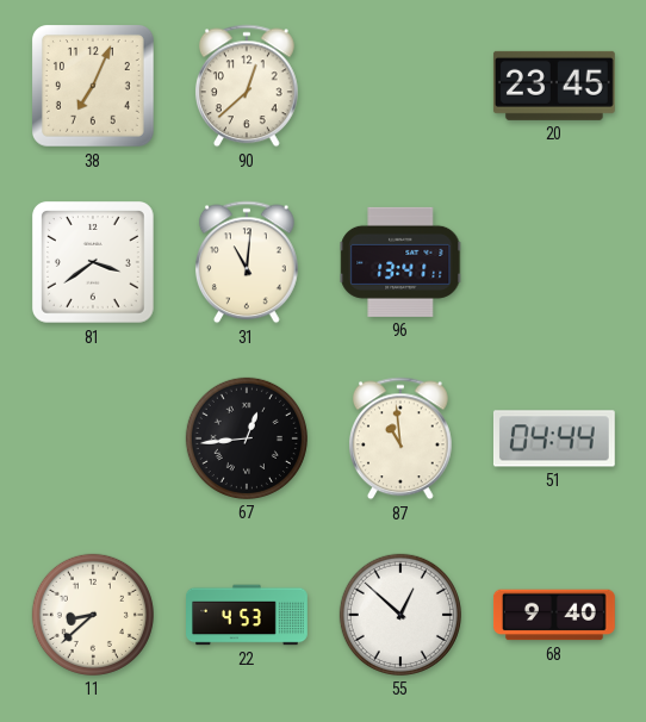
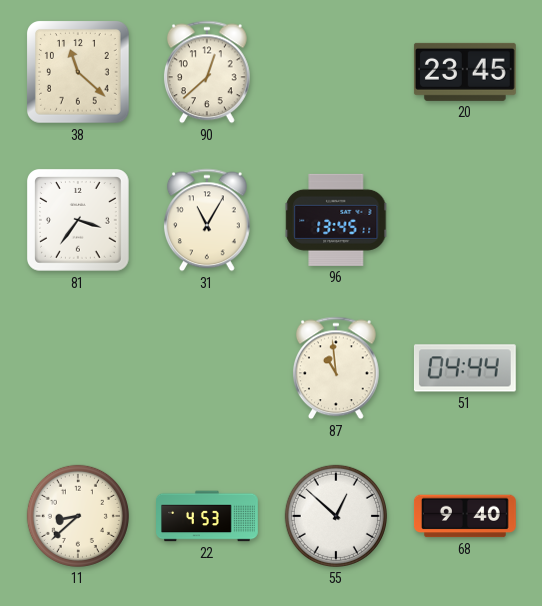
38: 7:04 -> 11:22
81: 3:39 -> 3:36
31: 11:01 -> 11:05
96: 13:41 -> 13:45
67: 12:44 -> none
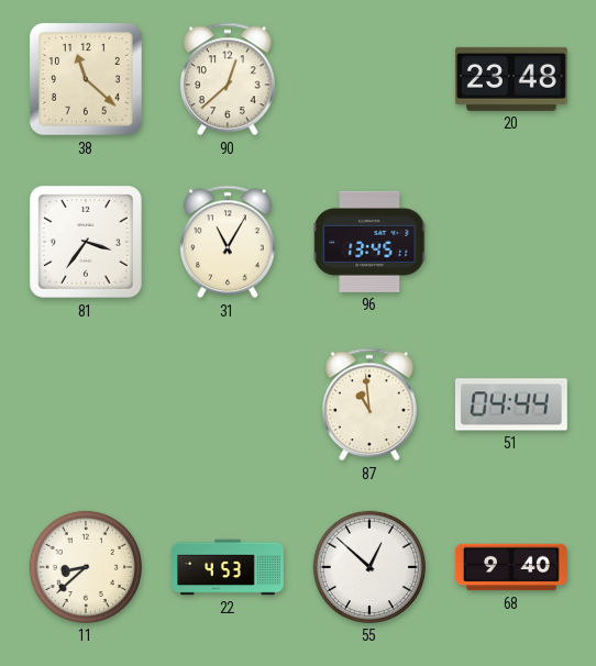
20: 23:45 -> 23:48
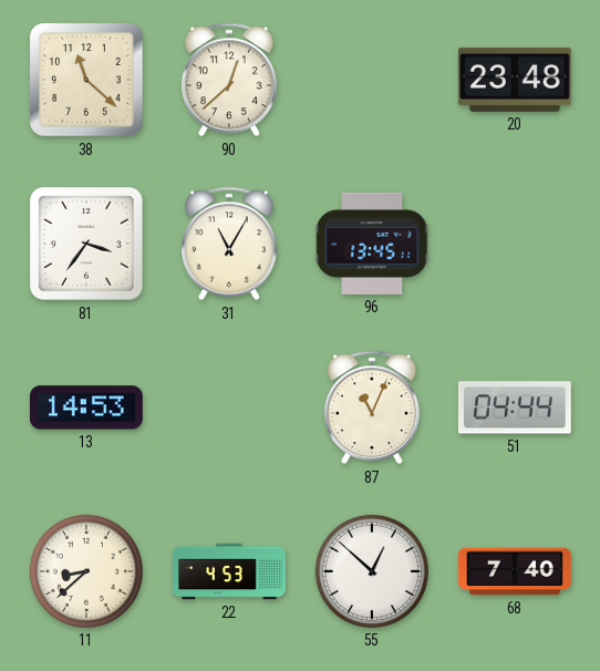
13: none -> 14:53
87: 10:59 -> 11:04
68: 9:40 -> 7:40
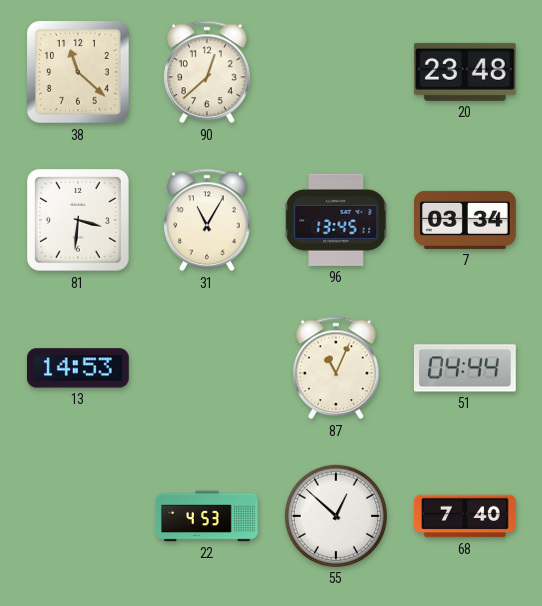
81: 3:36 -> 3:31
7: none -> 03:34
11: 8:38 -> none
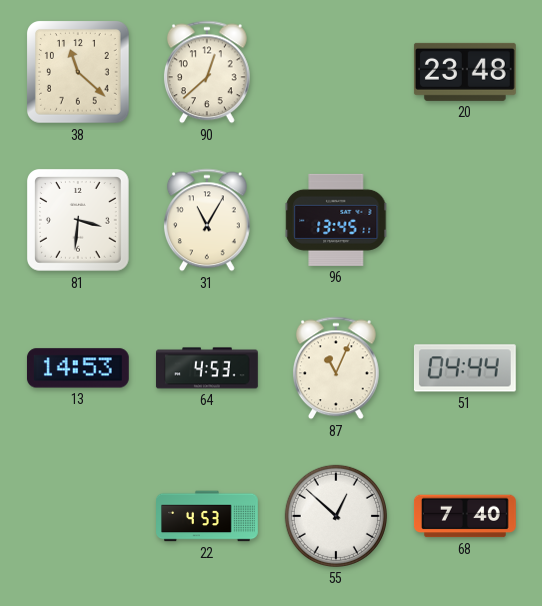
7: 03:34 -> none
64: none -> 4:53
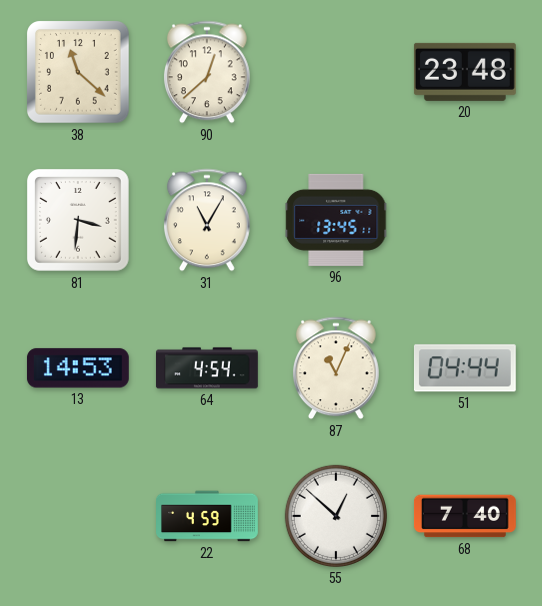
64: 4:53 -> 4:54
22: 4:53 -> 4:59
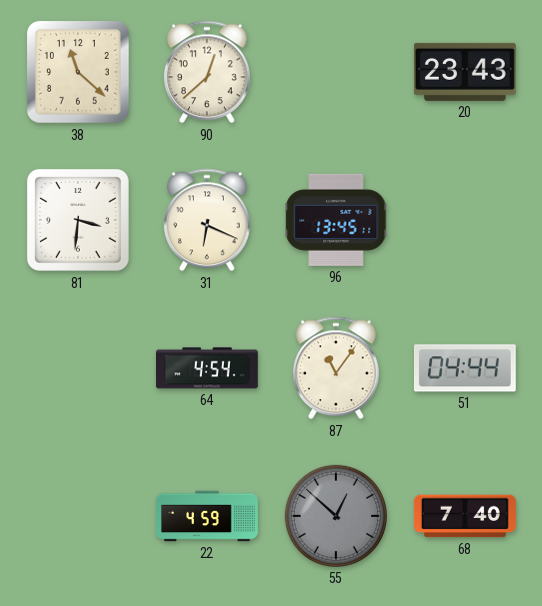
20: 23:48 -> 23:43
31: 11:05 -> 6:19
13: 14:53 -> none
87: 11:04 -> 11:06
55 dial: white -> grey
